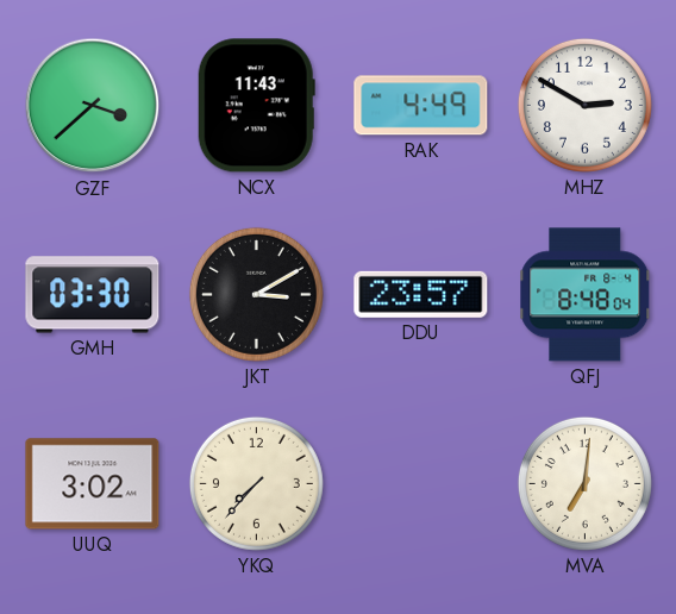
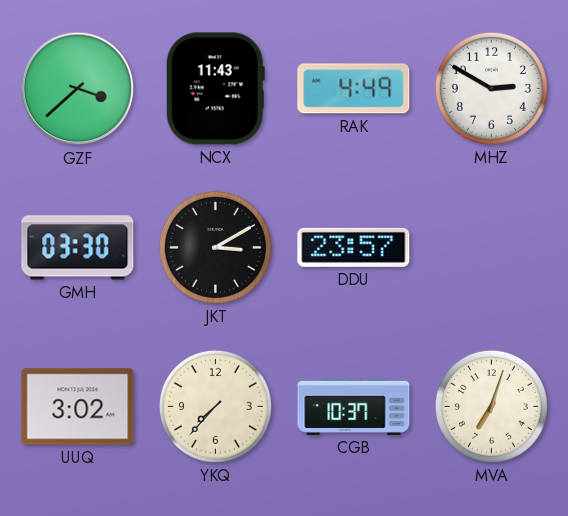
QFJ: 8:48 -> none
CGB: none -> 10:37
MVA: 7:01 -> 7:03
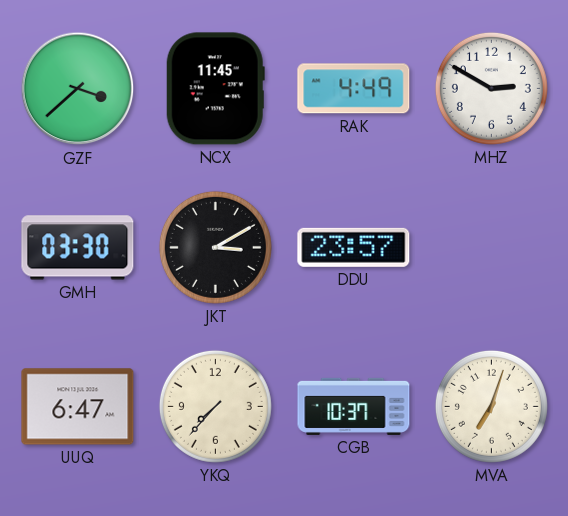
NCX: 11:43 -> 11:45
UUQ: 3:02 -> 6:47
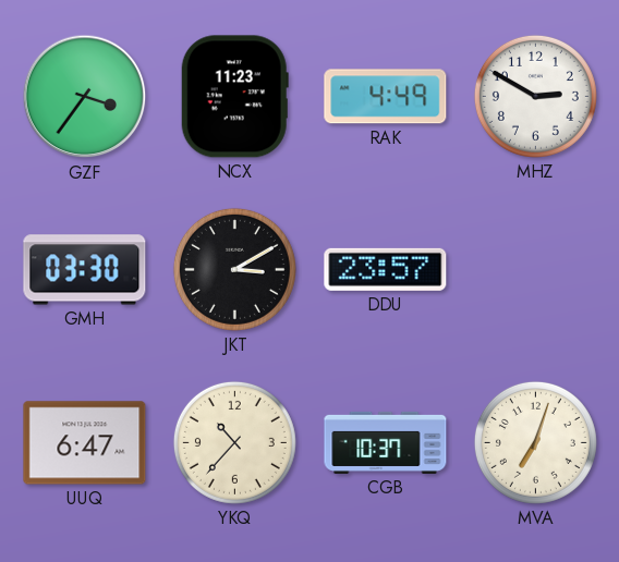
GZF: 3:38 -> 3:36
NCX: 11:45 -> 11:23
YKQ: 7:37 -> 10:37
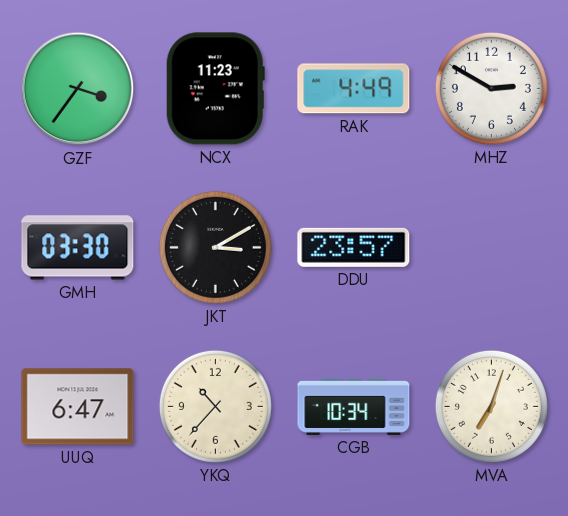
CGB: 10:37 -> 10:34
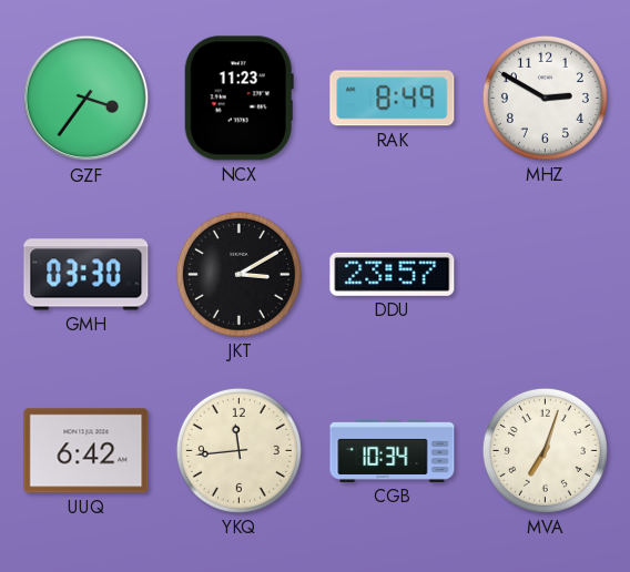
RAK: 4:49 -> 8:49
UUQ: 6:47 -> 6:42
YKQ: 10:37 -> 11:44
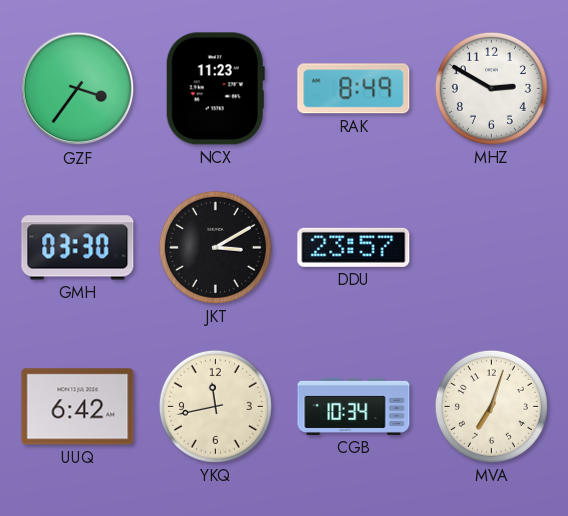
YKQ: 11:44 -> 11:43
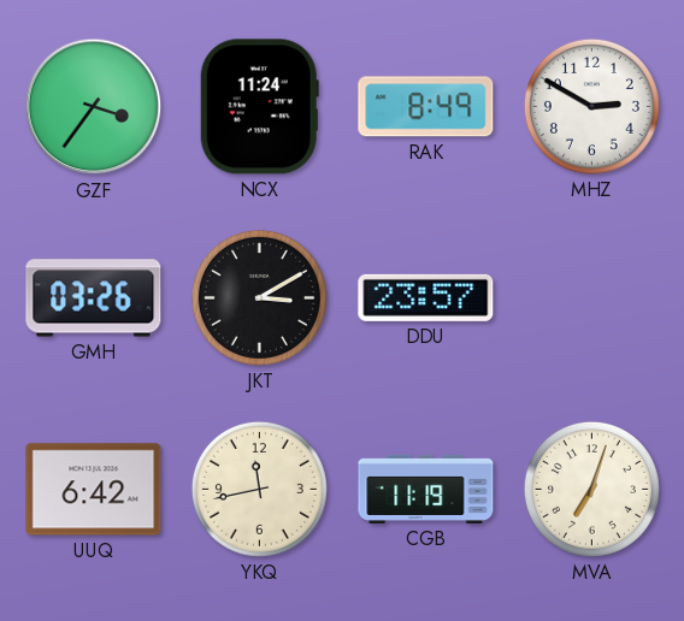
NCX: 11:23 -> 11:24
GMH: 03:30 -> 03:26
CGB: 10:34 -> 11:19
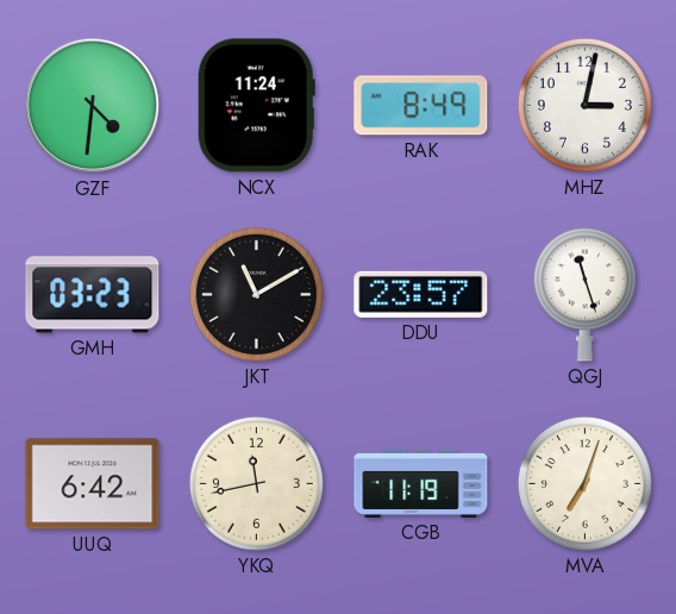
GZF: 3:36 -> 4:31
MHZ: 2:50 -> 3:02
GMH: 03:26 -> 03:23
JKT: 3:10 -> 11:10
QGJ: none -> 11:27
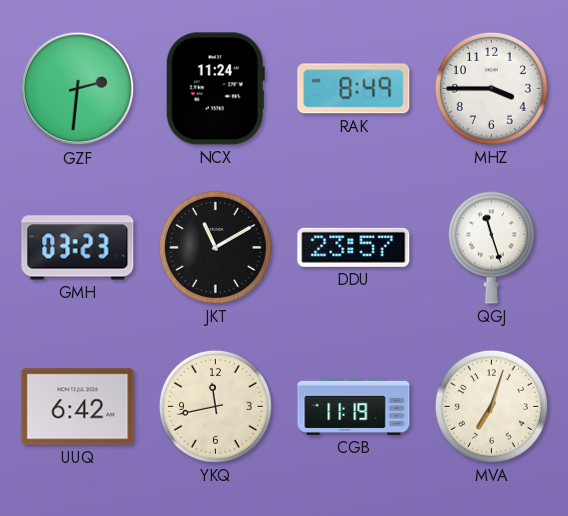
GZF: 4:31 -> 2:31
MHZ: 3:02 -> 3:45
